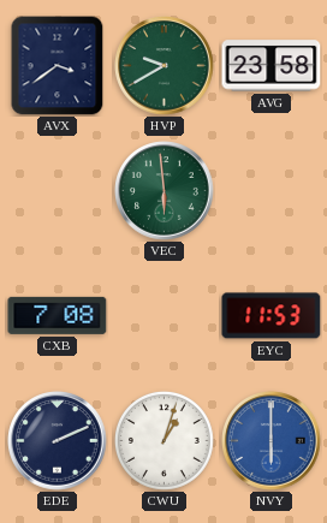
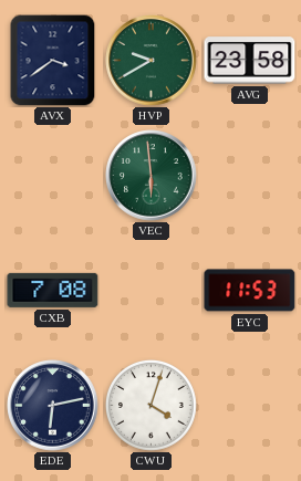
EDE: 2:11 -> 6:13
CWU: 1:03 -> 4:03
NVY: 6:00 -> none
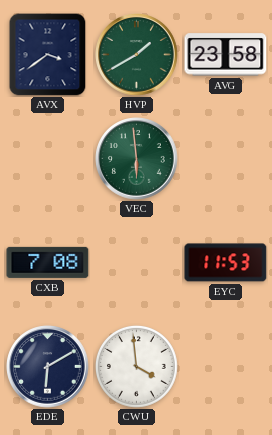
HVP: 9:40 -> 1:40
EDE: 6:13 -> 6:10
CWU: 4:03 -> 3:59
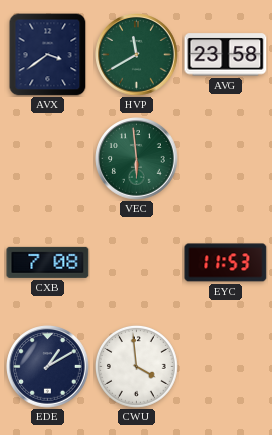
HVP: 1:40 -> 11:40
EDE: 6:10 -> 1:10
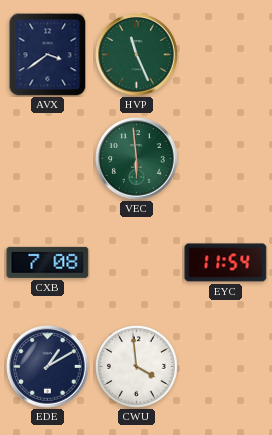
HVP: 11:40 -> 11:26
AVG: 23:58 -> none
EYC: 11:53 -> 11:54
